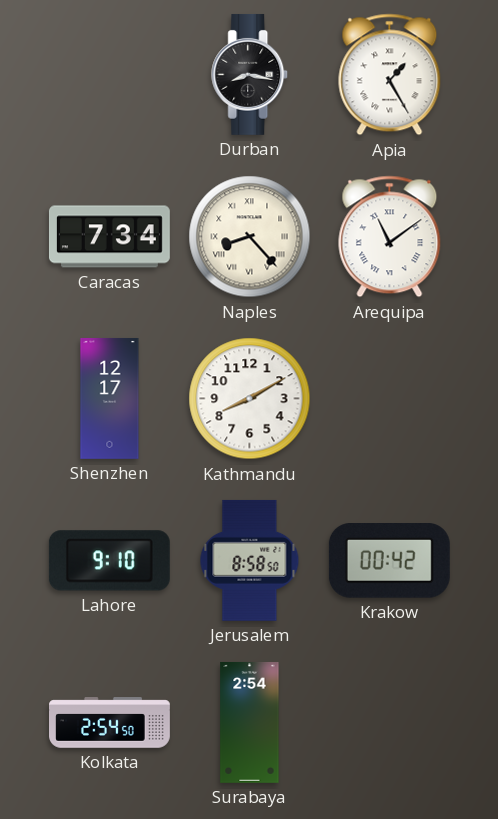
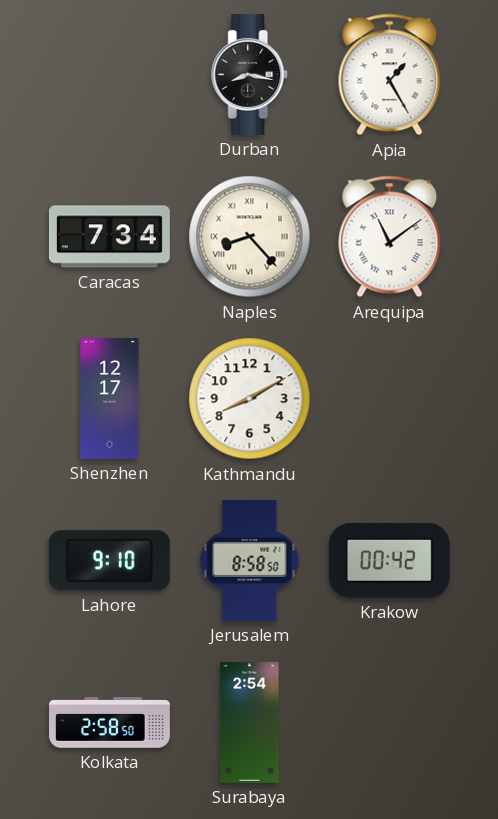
Kolkata: 2:54 -> 2:58
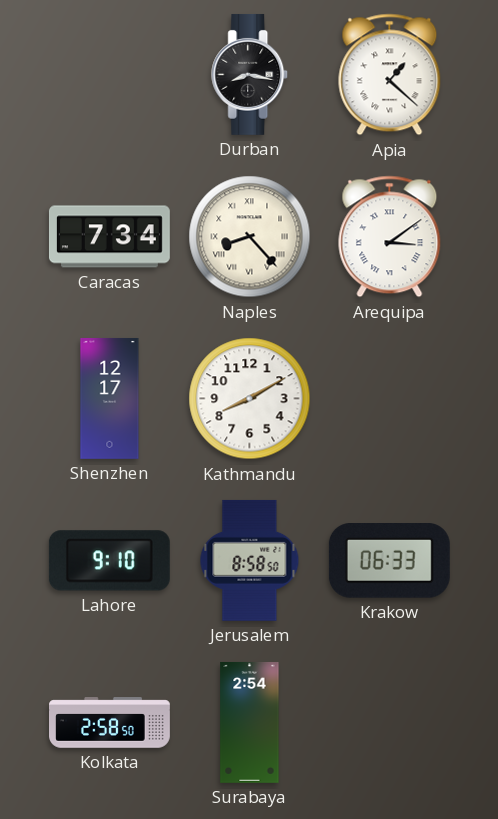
Apia: 1:25 -> 1:22
Arequipa: 11:09 -> 3:09
Krakow: 00:42 -> 06:33
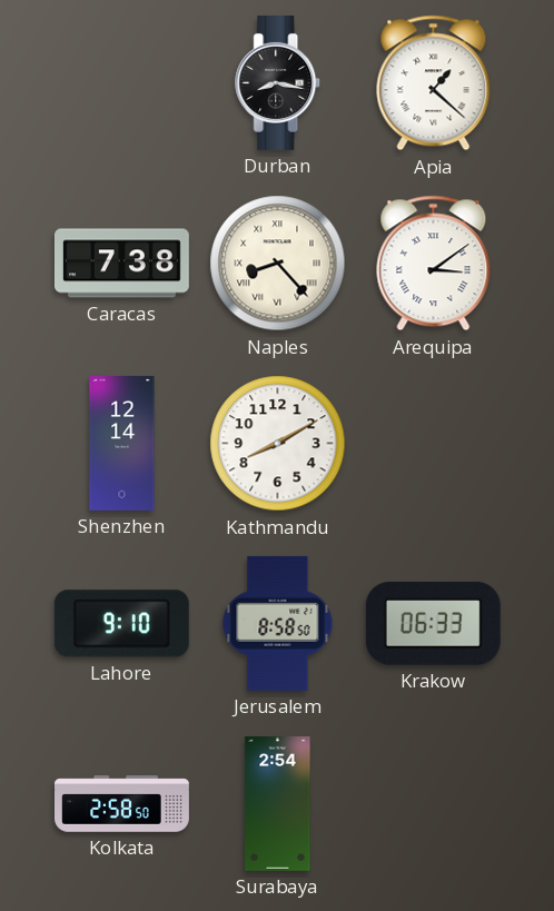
Caracas: 7:34 -> 7:38
Shenzhen: 12:17 -> 12:14
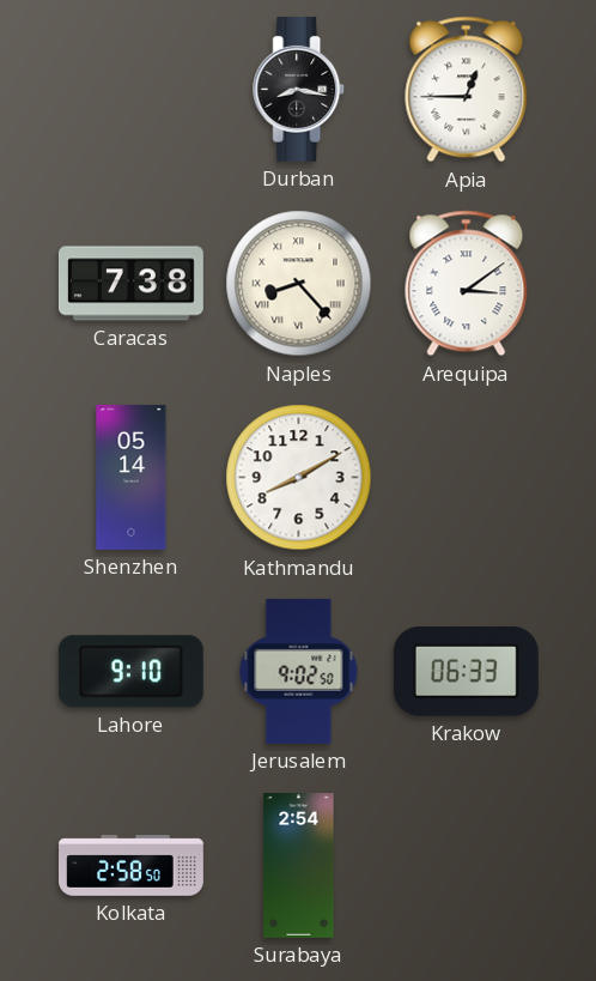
Apia: 1:22 -> 12:45
Shenzhen: 12:14 -> 05:14
Jerusalem: 8:58 -> 9:02
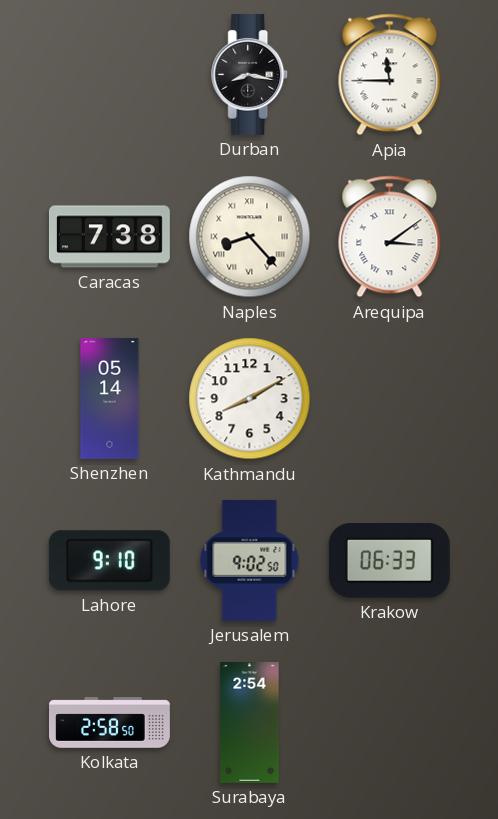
Apia: 12:45 -> 11:45
